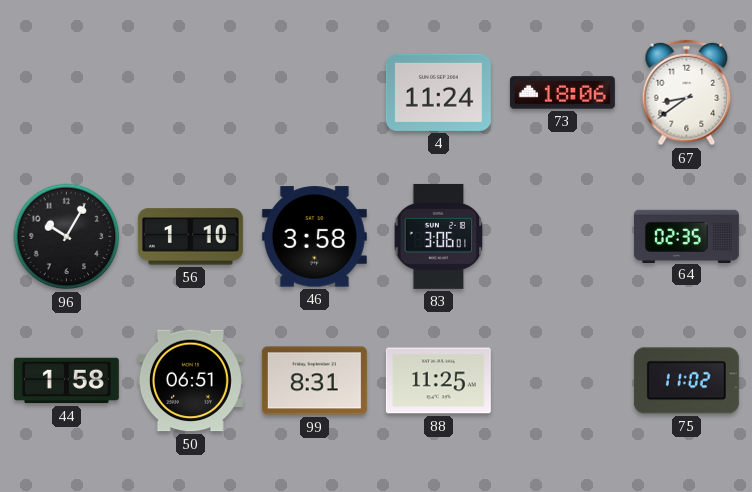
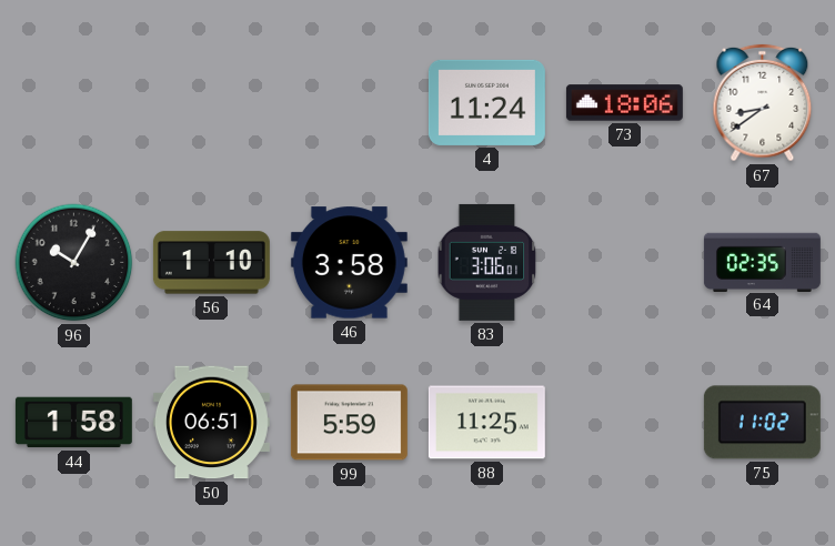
99: 8:31 -> 5:59
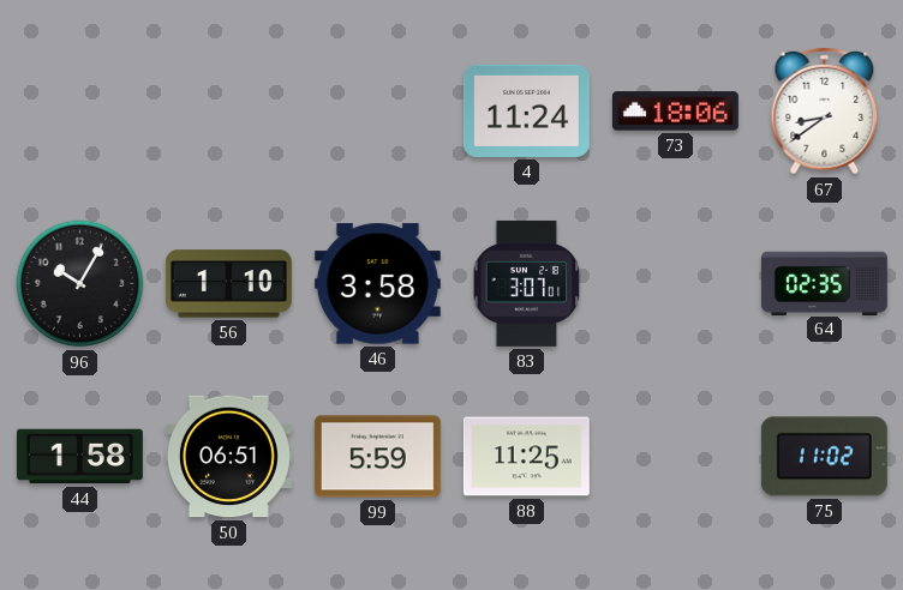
83: 3:06 -> 3:07
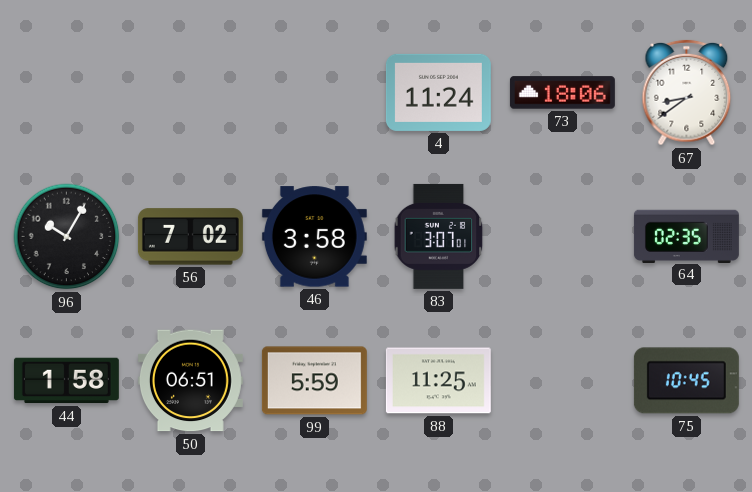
56: 1:10 -> 7:02
75: 11:02 -> 10:45
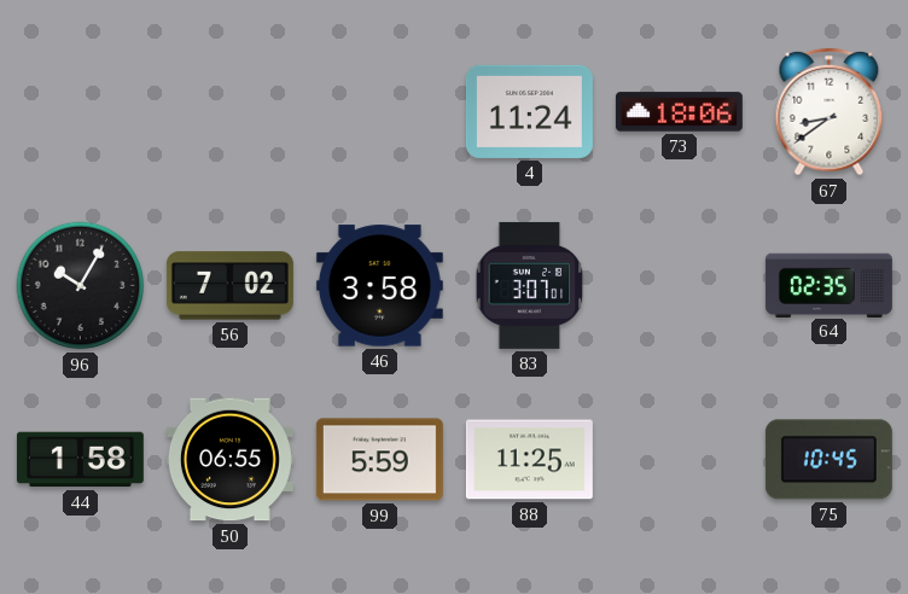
50: 06:51 -> 06:55
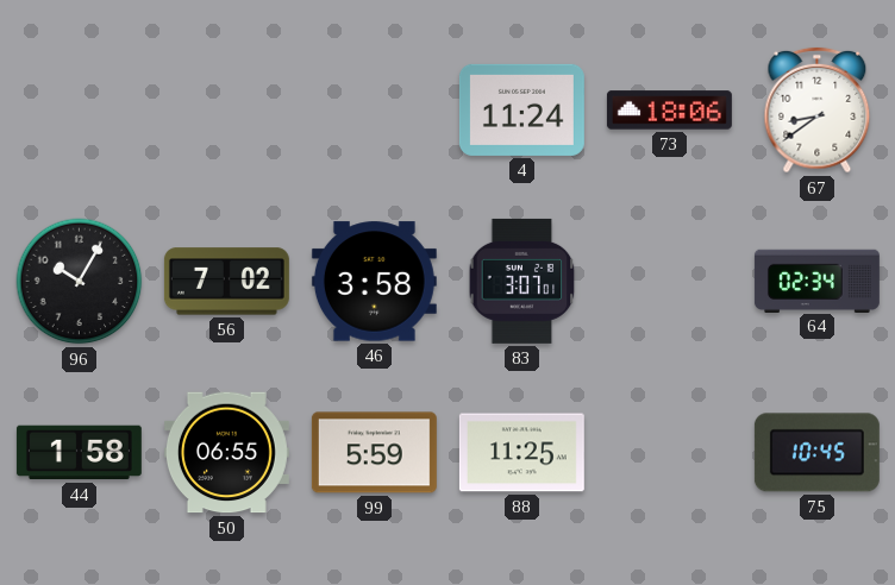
64: 02:35 -> 02:34
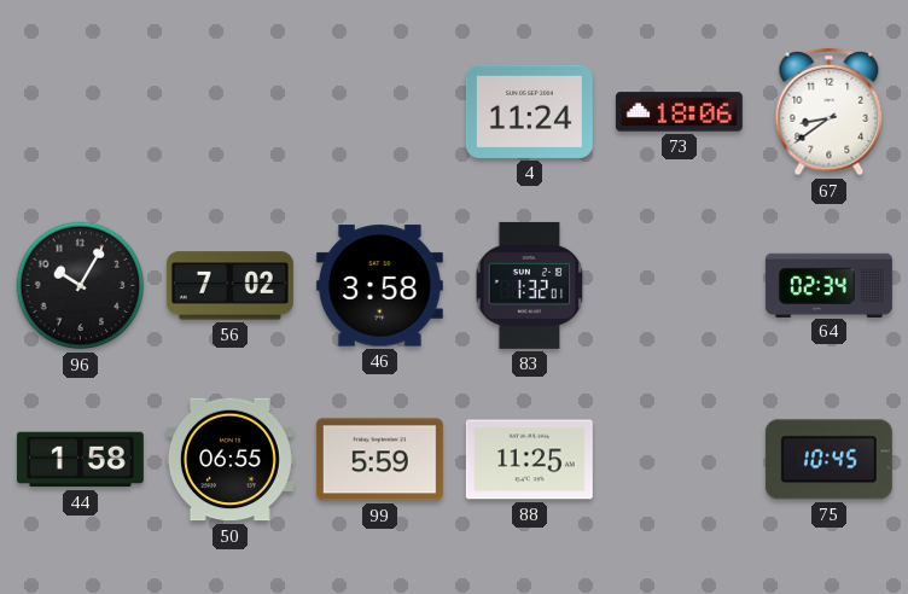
83: 3:07 -> 1:32
